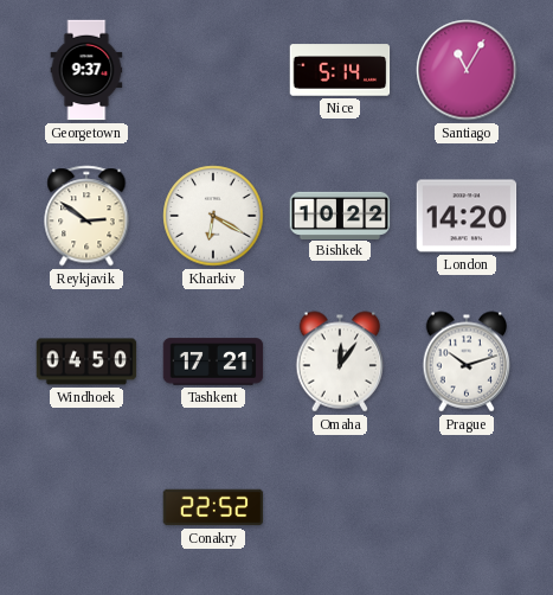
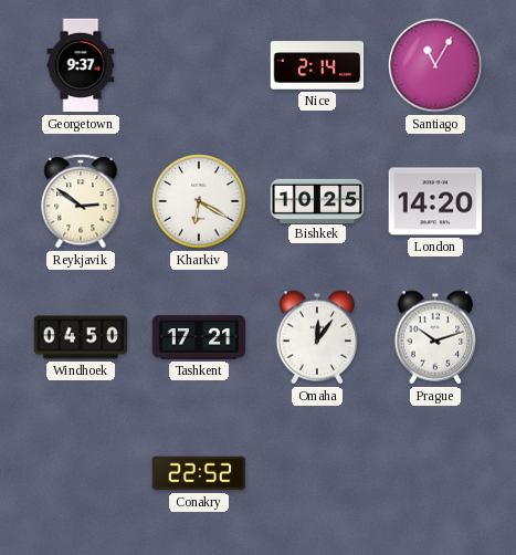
Nice: 5:14 -> 2:14
Bishkek: 10:22 -> 10:25
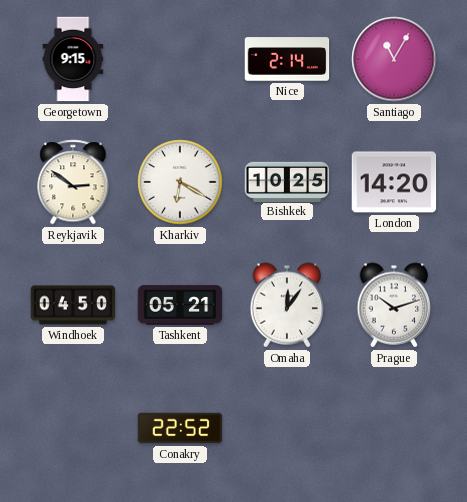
Georgetown: 9:37 -> 9:15
Tashkent: 17:21 -> 05:21
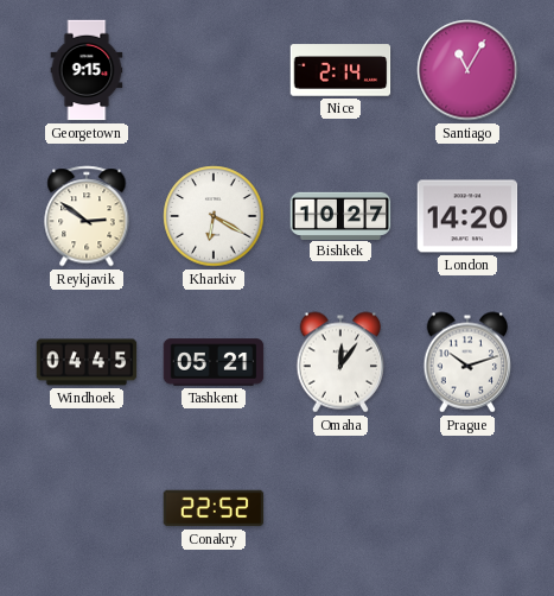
Bishkek: 10:25 -> 10:27
Windhoek: 04:50 -> 04:45
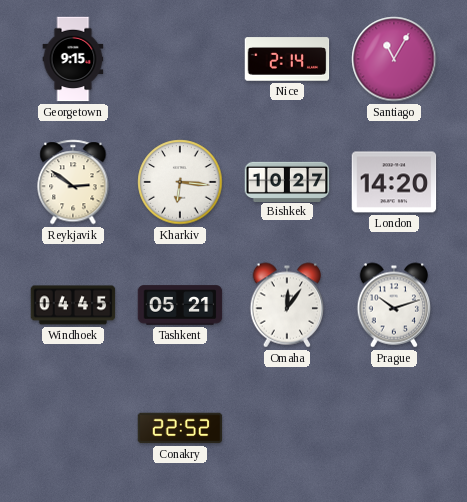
Kharkiv: 6:20 -> 6:16
